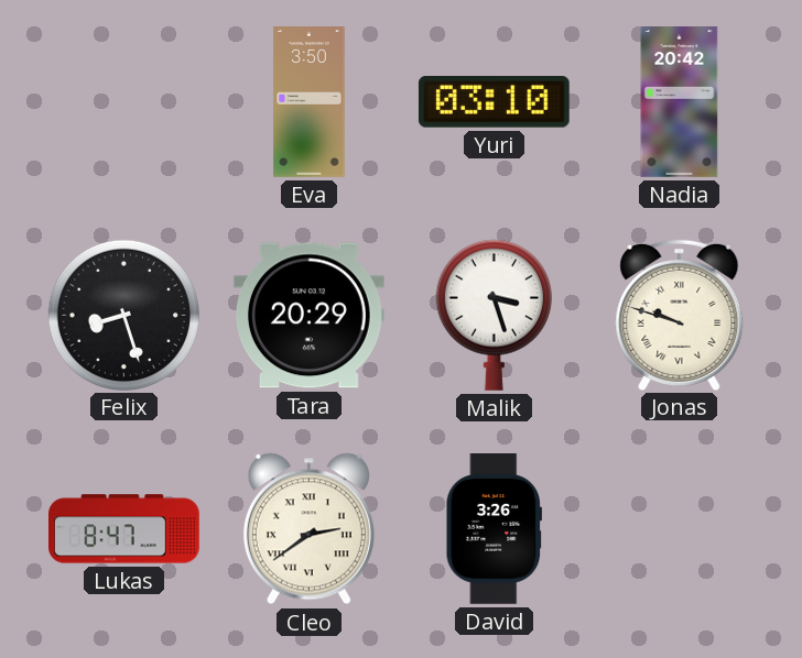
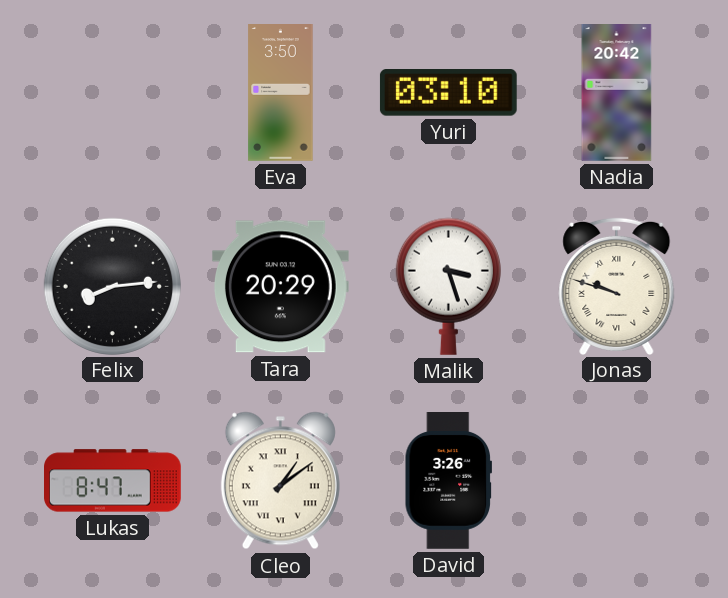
Felix: 8:27 -> 8:14
Cleo: 2:39 -> 1:09
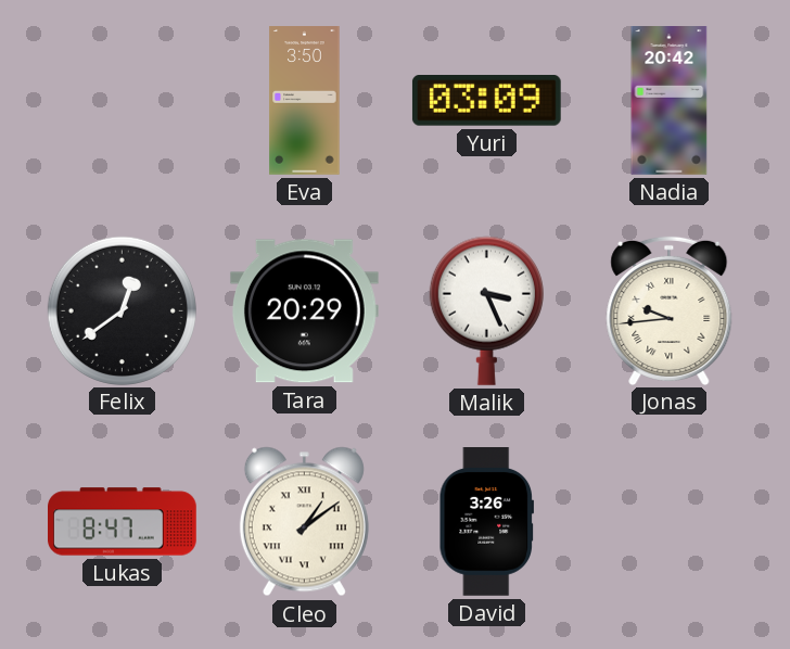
Yuri: 03:10 -> 03:09
Felix: 8:14 -> 12:39
Malik: 3:27 -> 3:26
Jonas: 9:48 -> 9:44
